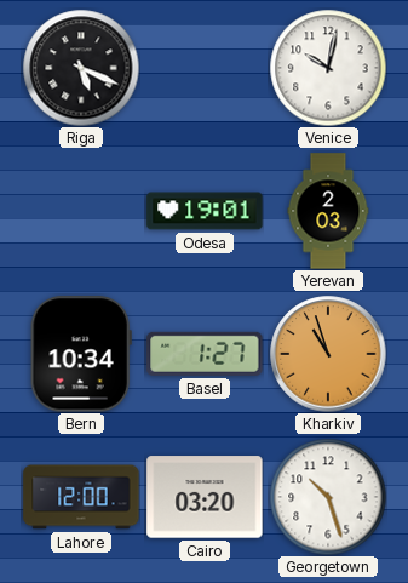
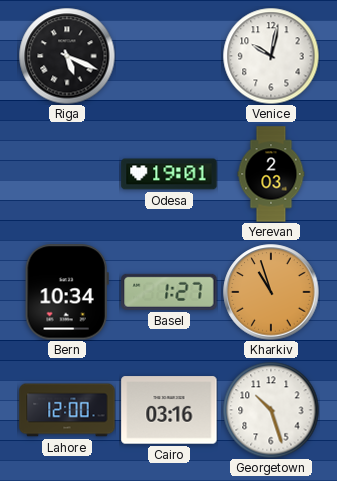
Cairo: 03:20 -> 03:16
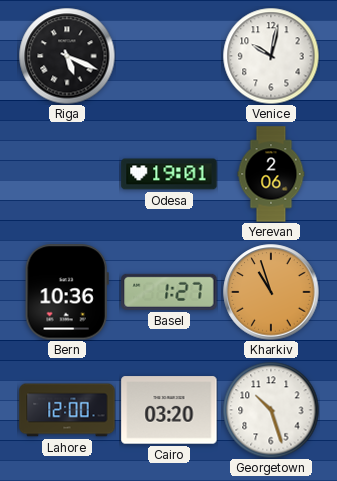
Yerevan: 2:03 -> 2:06
Bern: 10:34 -> 10:36
Cairo: 03:16 -> 03:20
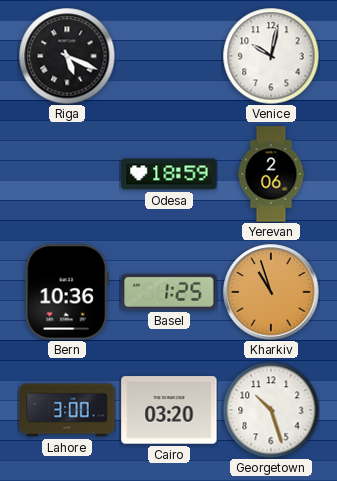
Odesa: 19:01 -> 18:59
Basel: 1:27 -> 1:25
Lahore: 12:00 -> 3:00
